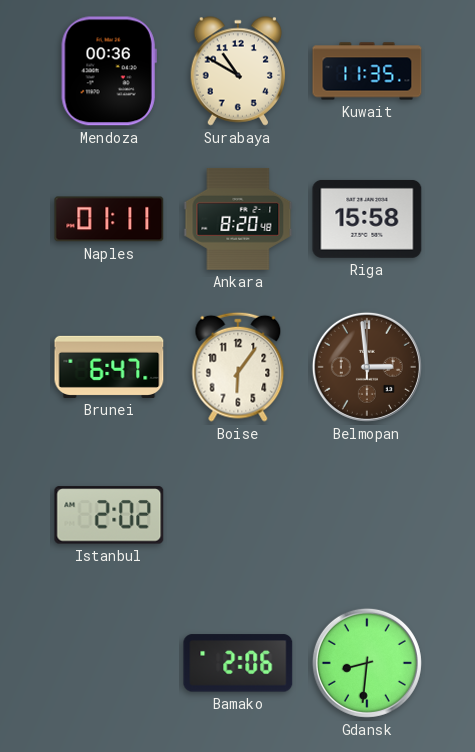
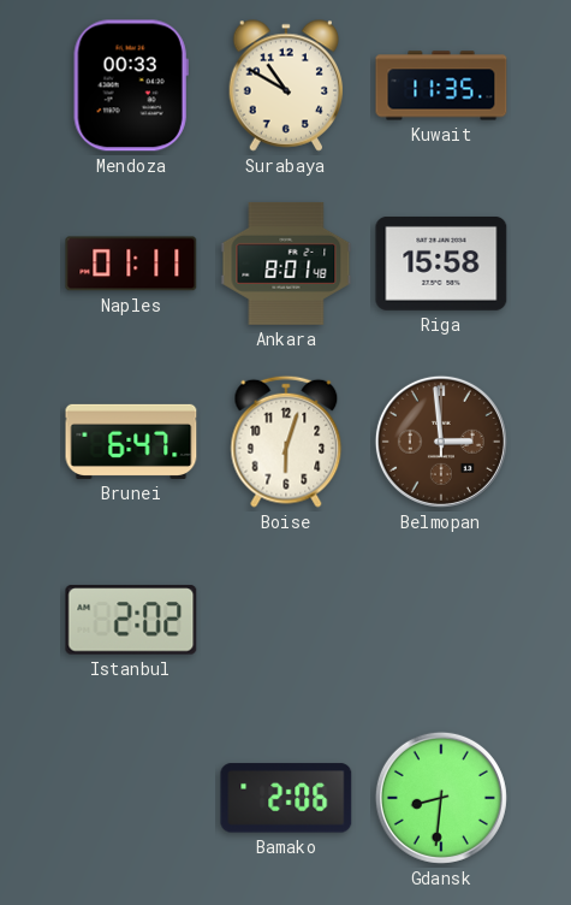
Mendoza: 00:36 -> 00:33
Ankara: 8:20 -> 8:01
Boise: 6:06 -> 6:03
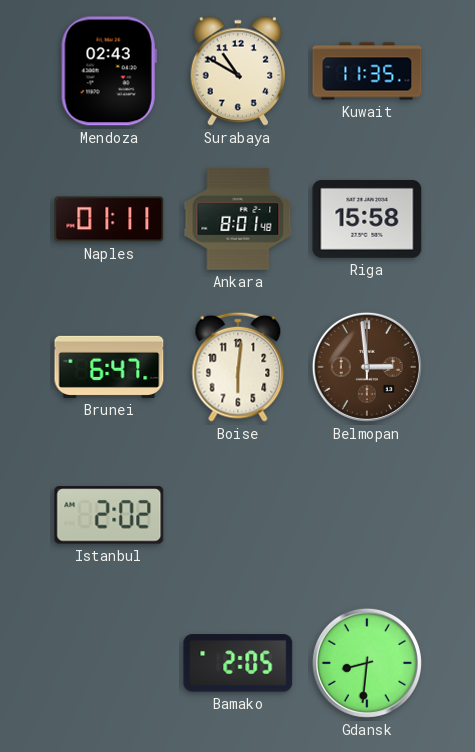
Mendoza: 00:33 -> 02:43
Boise: 6:03 -> 6:01
Bamako: 2:06 -> 2:05
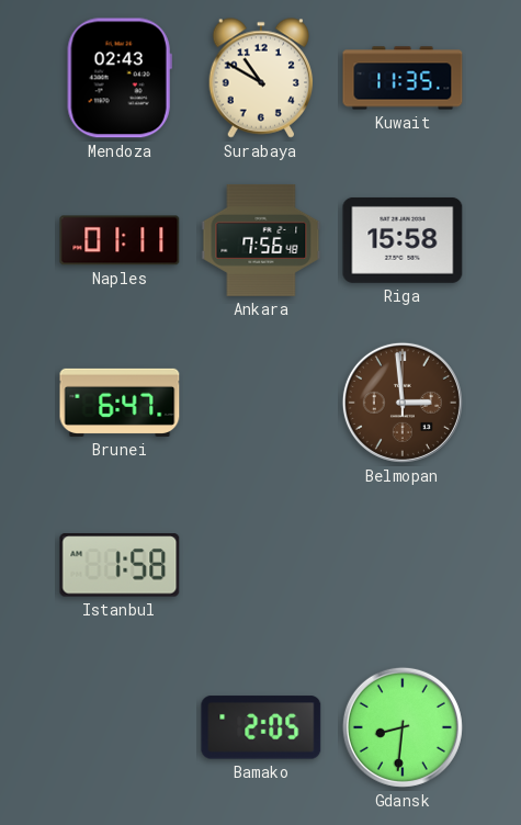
Ankara: 8:01 -> 7:56
Boise: 6:01 -> none
Istanbul: 2:02 -> 1:58
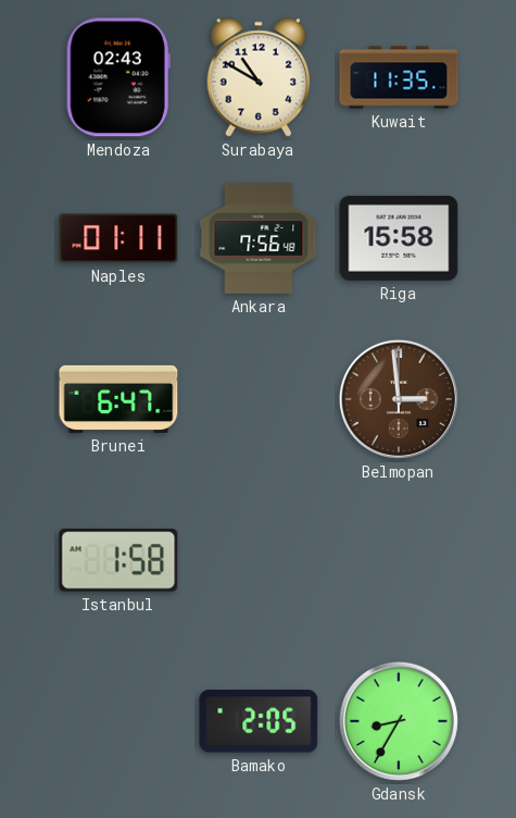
Gdansk: 8:31 -> 8:35
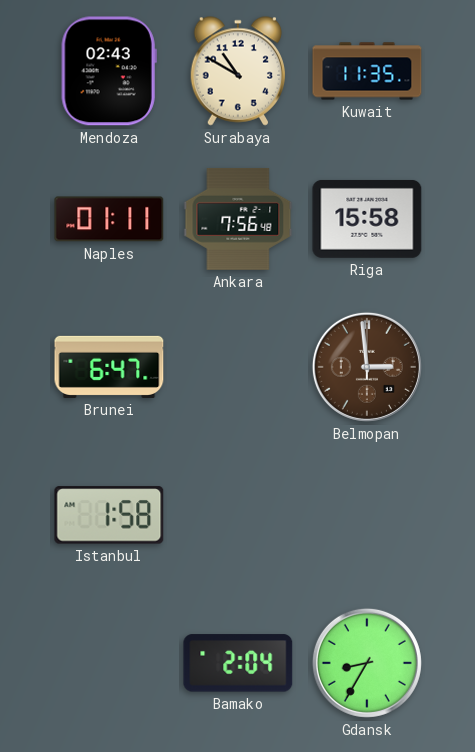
Bamako: 2:05 -> 2:04
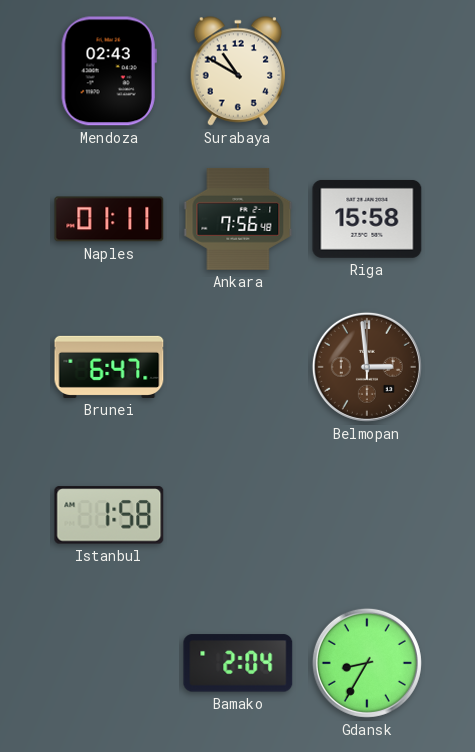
Kuwait: 11:35 -> none
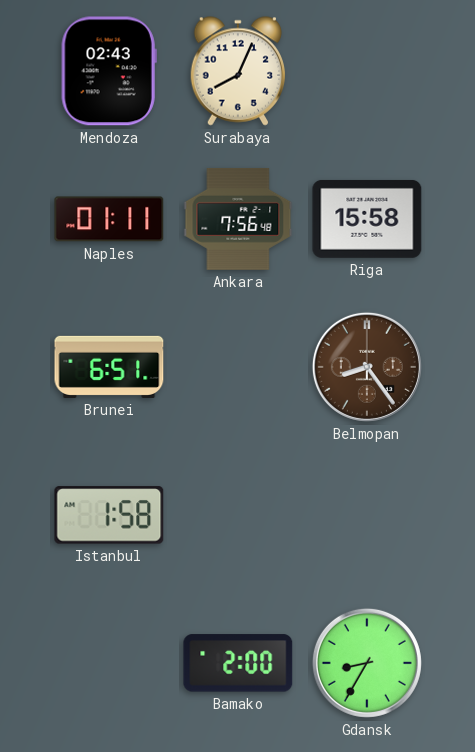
Surabaya: 10:50 -> 8:04
Brunei: 6:47 -> 6:51
Belmopan: 2:59 -> 8:24
Bamako: 2:04 -> 2:00
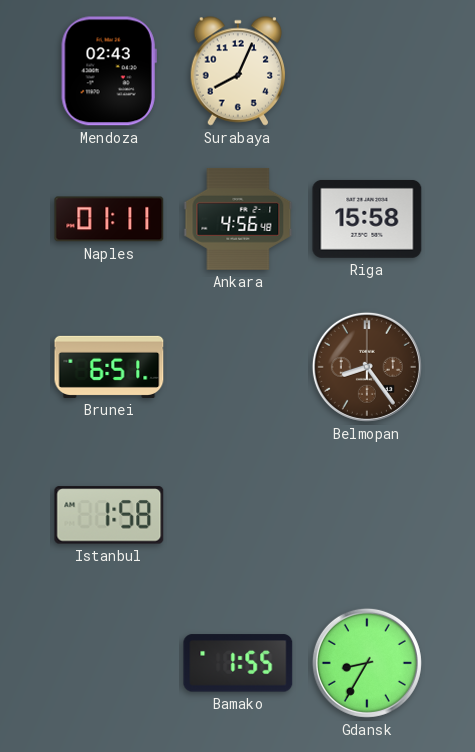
Ankara: 7:56 -> 4:56
Bamako: 2:00 -> 1:55
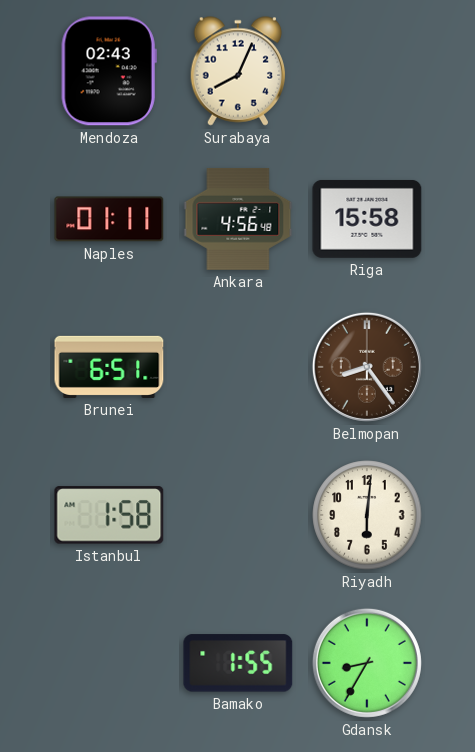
Riyadh: none -> 6:01
